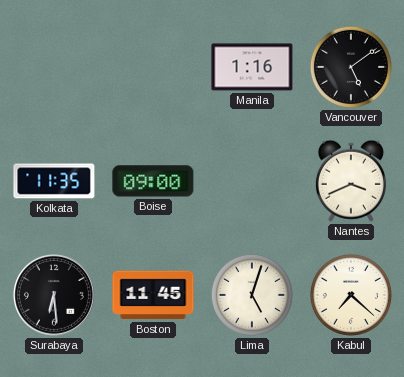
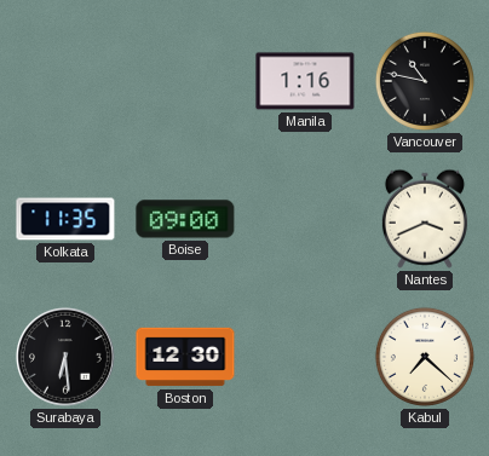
Vancouver: 5:09 -> 10:47
Boston: 11:45 -> 12:30
Lima: 5:03 -> none
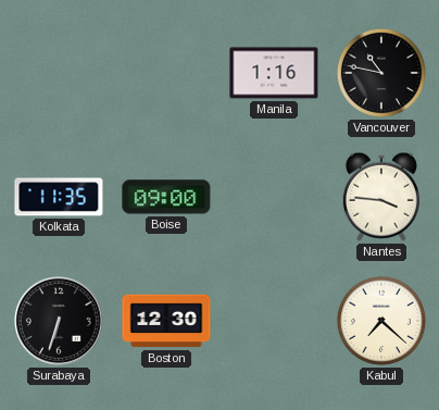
Nantes: 3:41 -> 3:46
Surabaya: 6:29 -> 6:33
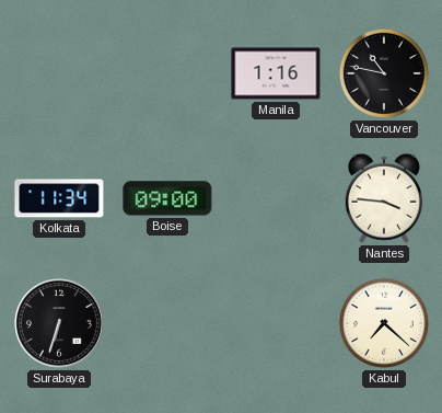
Kolkata: 11:35 -> 11:34
Boston: 12:30 -> none
